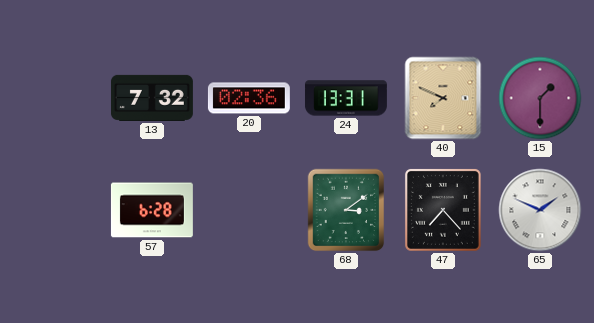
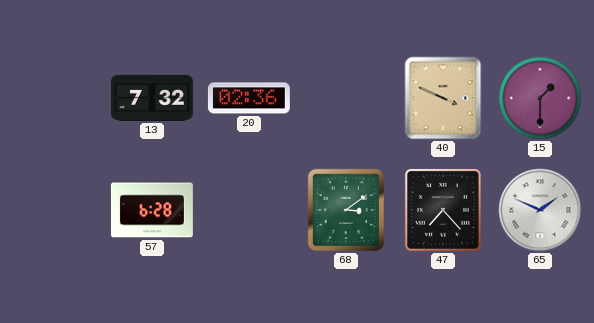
24: 13:31 -> none
40: 7:49 -> 3:49
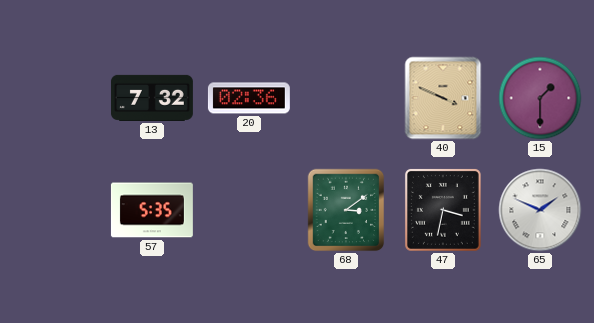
57: 6:28 -> 5:35
47: 7:23 -> 3:32
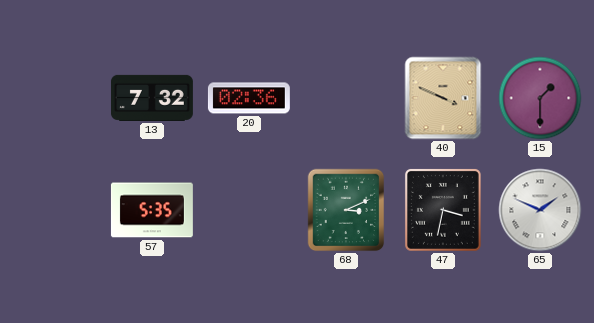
68: 3:09 -> 3:11
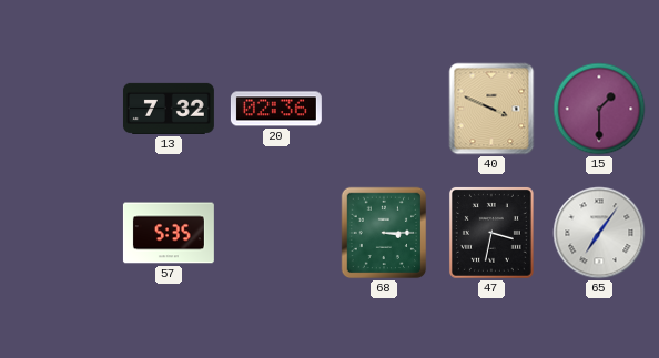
68: 3:11 -> 3:15
65: 1:49 -> 7:06
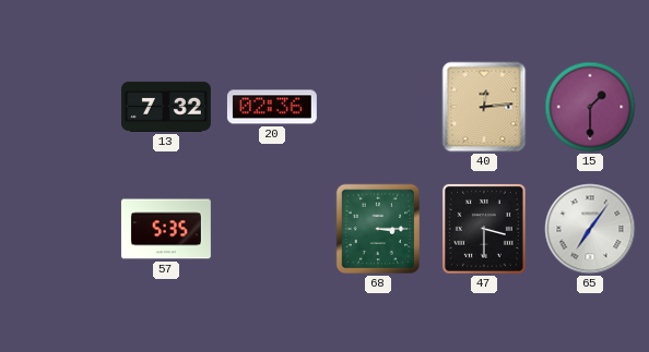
40: 3:49 -> 12:14
47: 3:32 -> 3:30
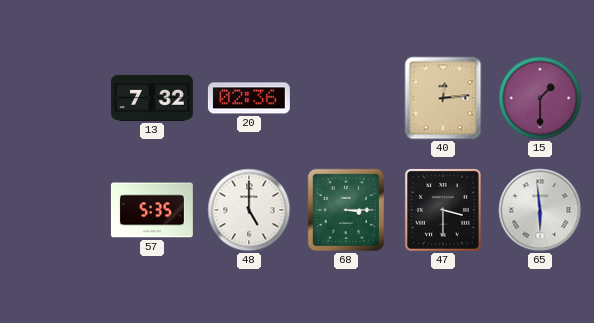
48: none -> 5:00
65: 7:06 -> 5:59
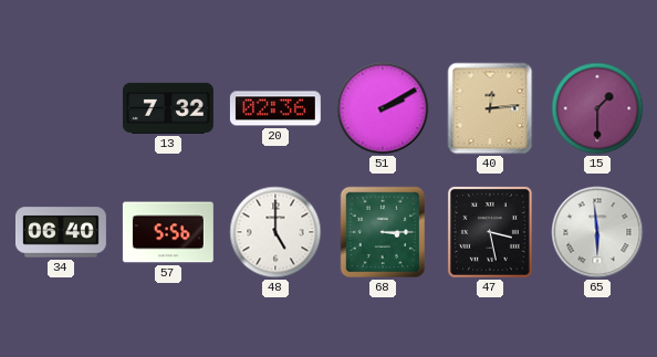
51: none -> 2:10
34: none -> 06:40
57: 5:35 -> 5:56
47: 3:30 -> 3:28
